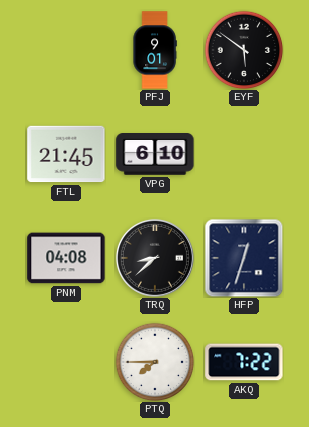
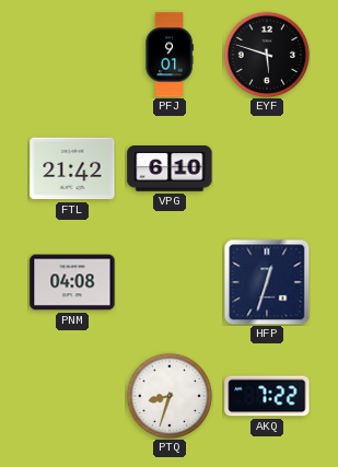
EYF: 5:51 -> 5:48
FTL: 21:45 -> 21:42
TRQ: 8:38 -> none
PTQ: 7:45 -> 8:33
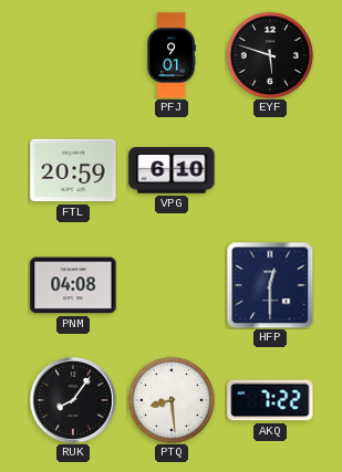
FTL: 21:42 -> 20:59
HFP: 12:33 -> 12:30
RUK: none -> 8:06
PTQ: 8:33 -> 8:29
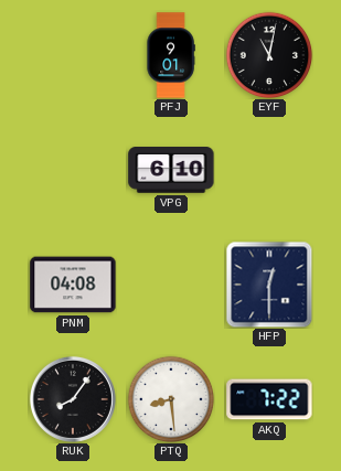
EYF: 5:48 -> 11:02
FTL: 20:59 -> none
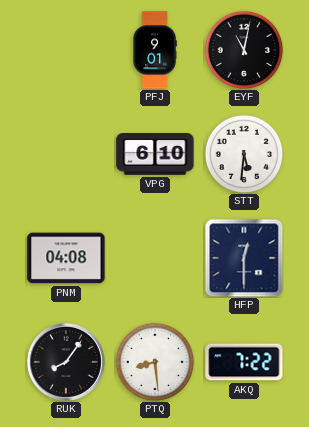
STT: none -> 5:31
